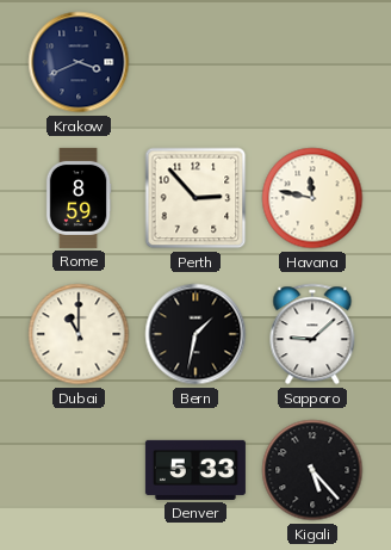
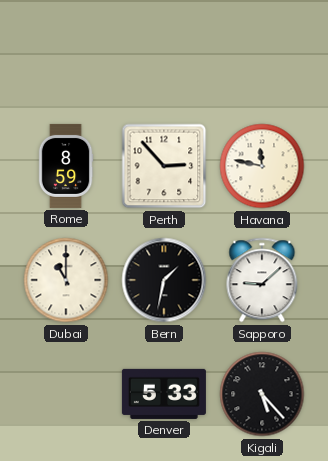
Krakow: 3:41 -> none
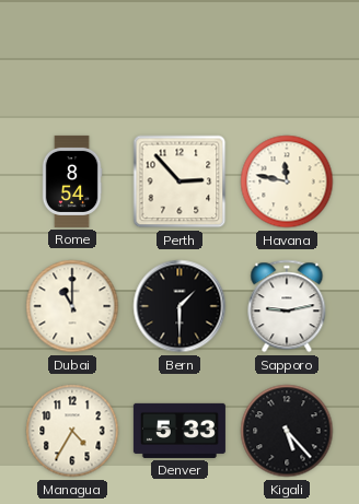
Rome: 8:59 -> 8:54
Bern: 1:32 -> 1:30
Sapporo: 9:08 -> 9:13
Managua: none -> 4:35
